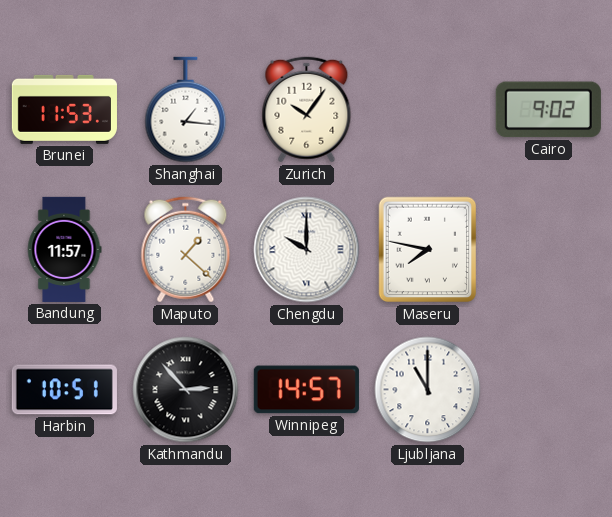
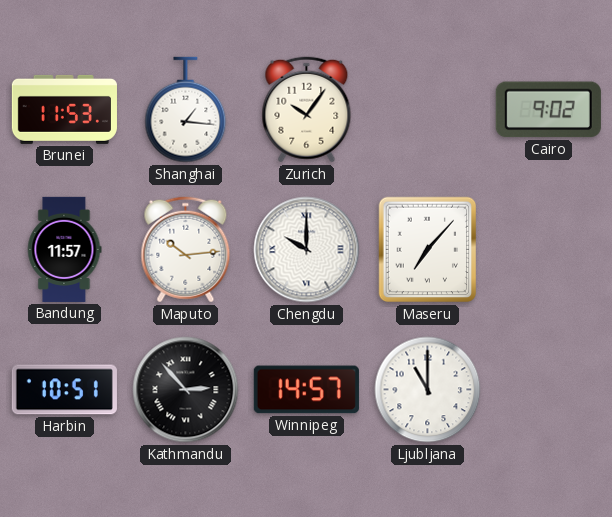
Maputo: 1:22 -> 10:14
Maseru: 7:47 -> 7:07
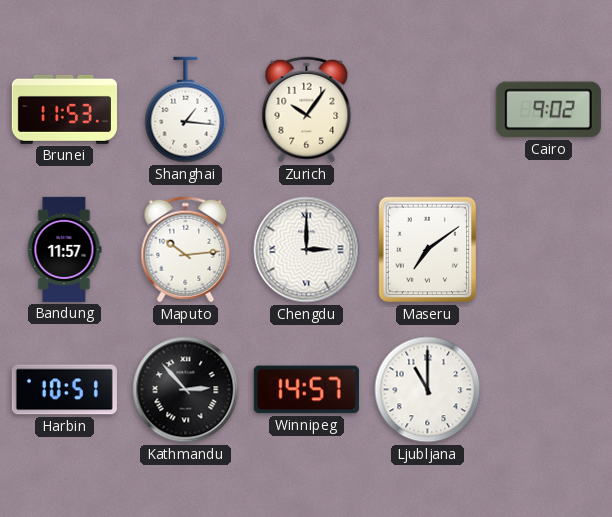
Chengdu: 10:00 -> 3:00
Maseru: 7:07 -> 7:09
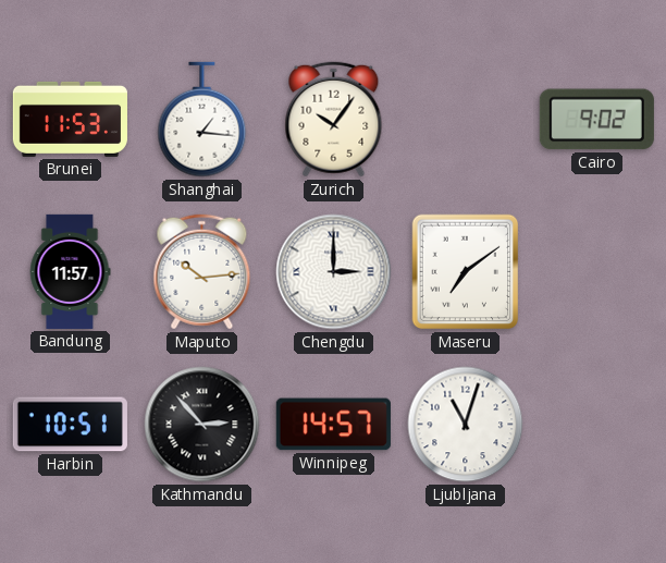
Ljubljana: 11:00 -> 11:03
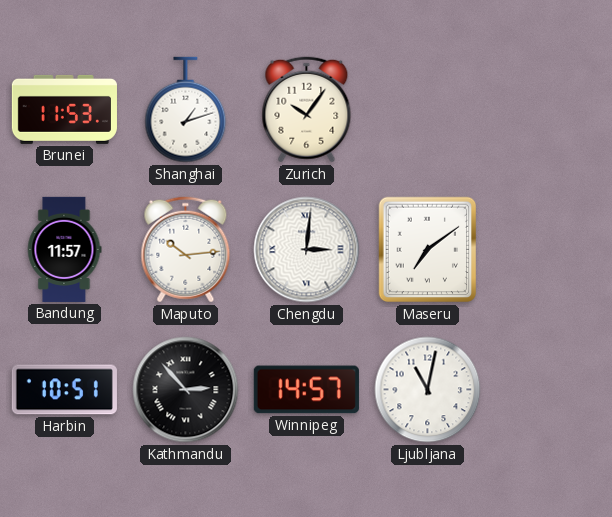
Shanghai: 1:16 -> 1:12
Cairo: 9:02 -> none
Chengdu: 3:00 -> 3:01
Ljubljana: 11:03 -> 11:02
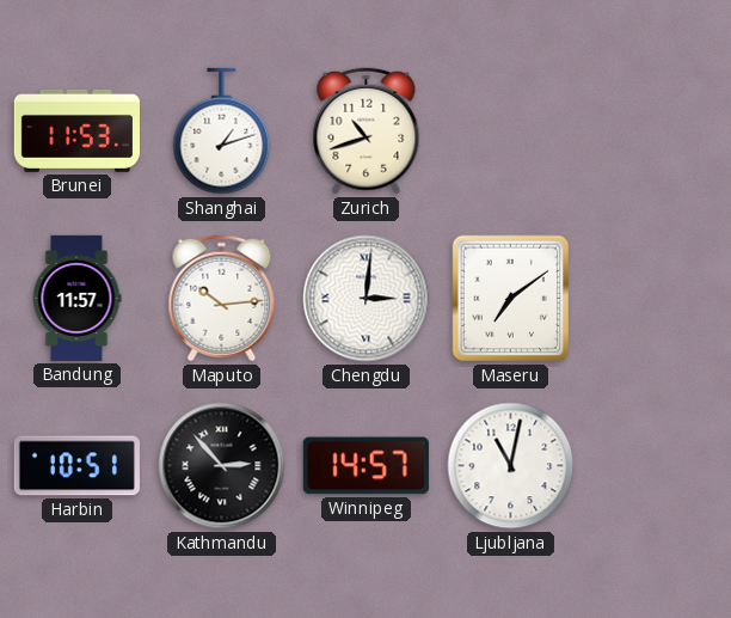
Zurich: 10:06 -> 10:42
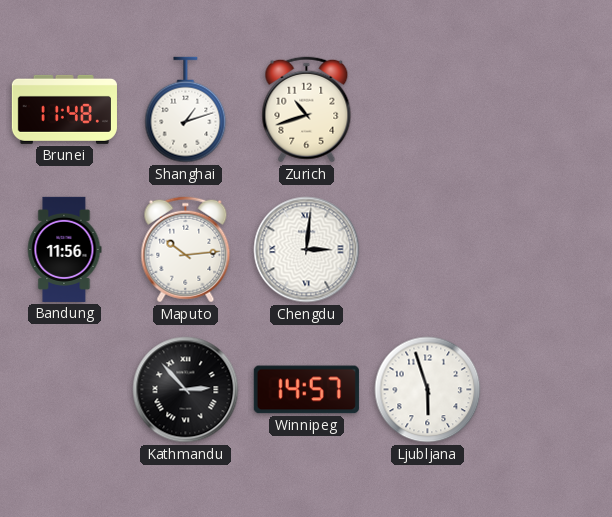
Brunei: 11:53 -> 11:48
Bandung: 11:57 -> 11:56
Maseru: 7:09 -> none
Harbin: 10:51 -> none
Ljubljana: 11:02 -> 5:57
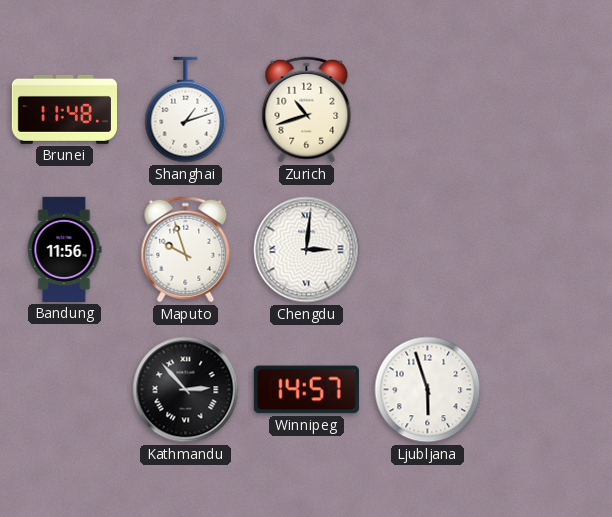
Maputo: 10:14 -> 9:57
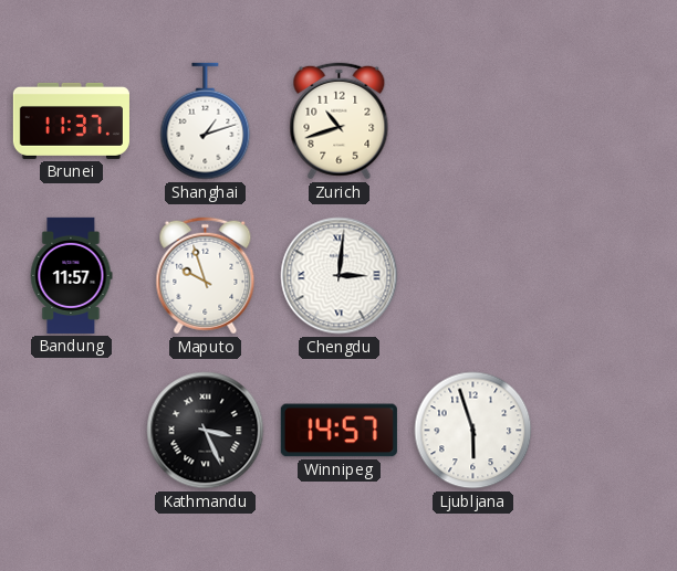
Brunei: 11:48 -> 11:37
Bandung: 11:56 -> 11:57
Kathmandu: 2:53 -> 3:26
